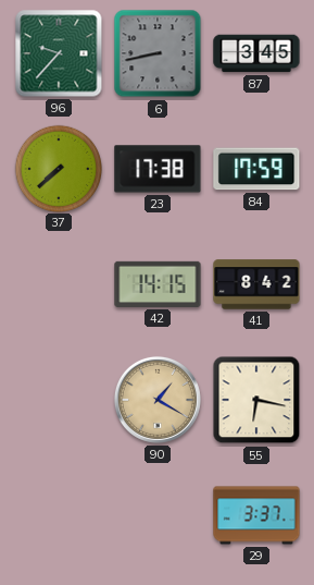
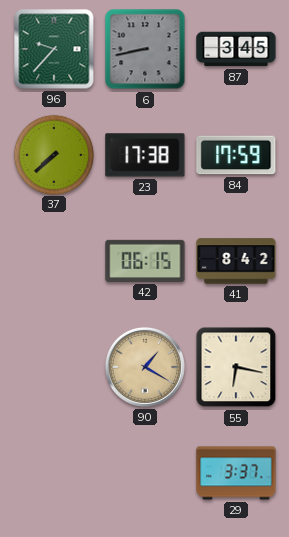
42: 14:15 -> 06:15
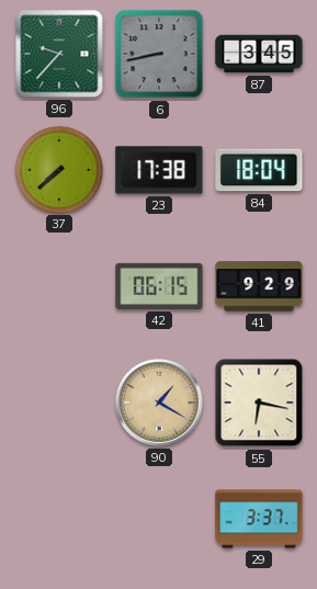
84: 17:59 -> 18:04
41: 8:42 -> 9:29
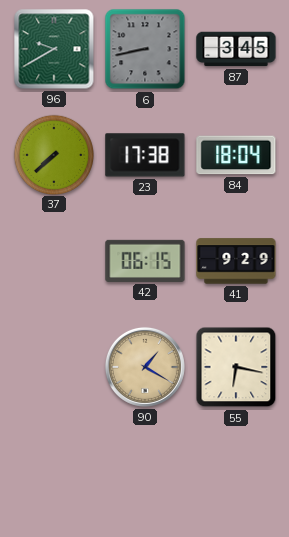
96: 9:37 -> 9:40
29: 3:37 -> none
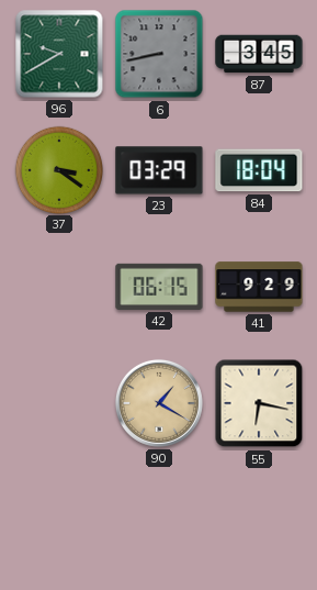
37: 7:38 -> 3:21
23: 17:38 -> 03:29
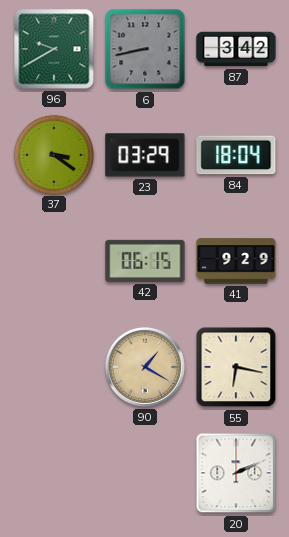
87: 3:45 -> 3:42
20: none -> 2:11
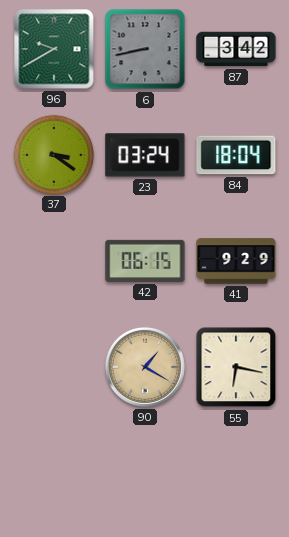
23: 03:29 -> 03:24
20: 2:11 -> none
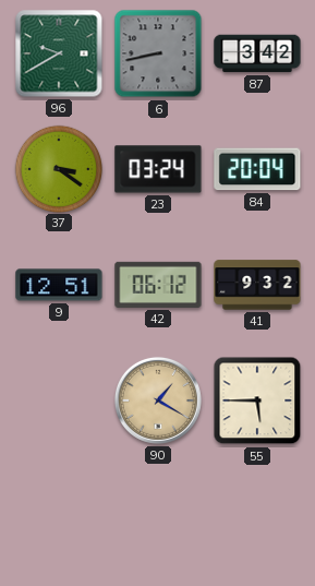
84: 18:04 -> 20:04
9: none -> 12:51
42: 06:15 -> 06:12
41: 9:29 -> 9:32
55: 6:17 -> 5:45
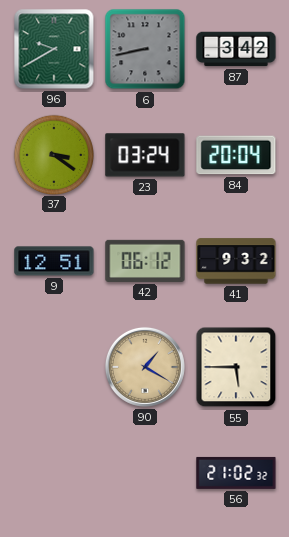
56: none -> 21:02
